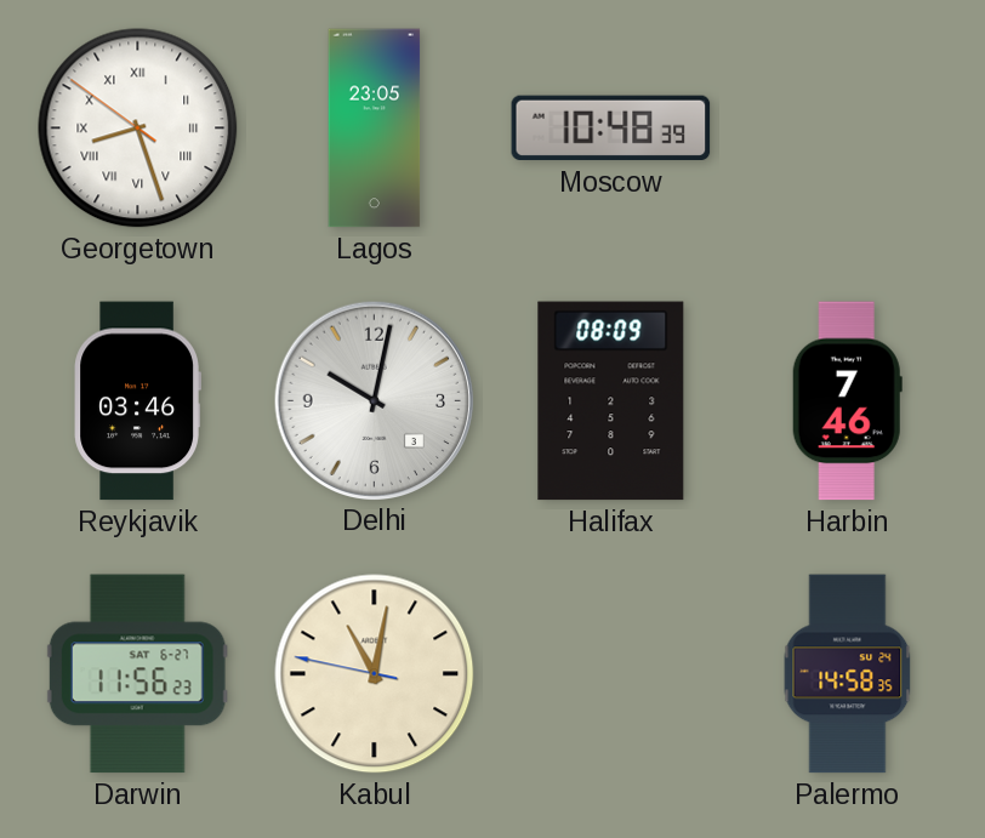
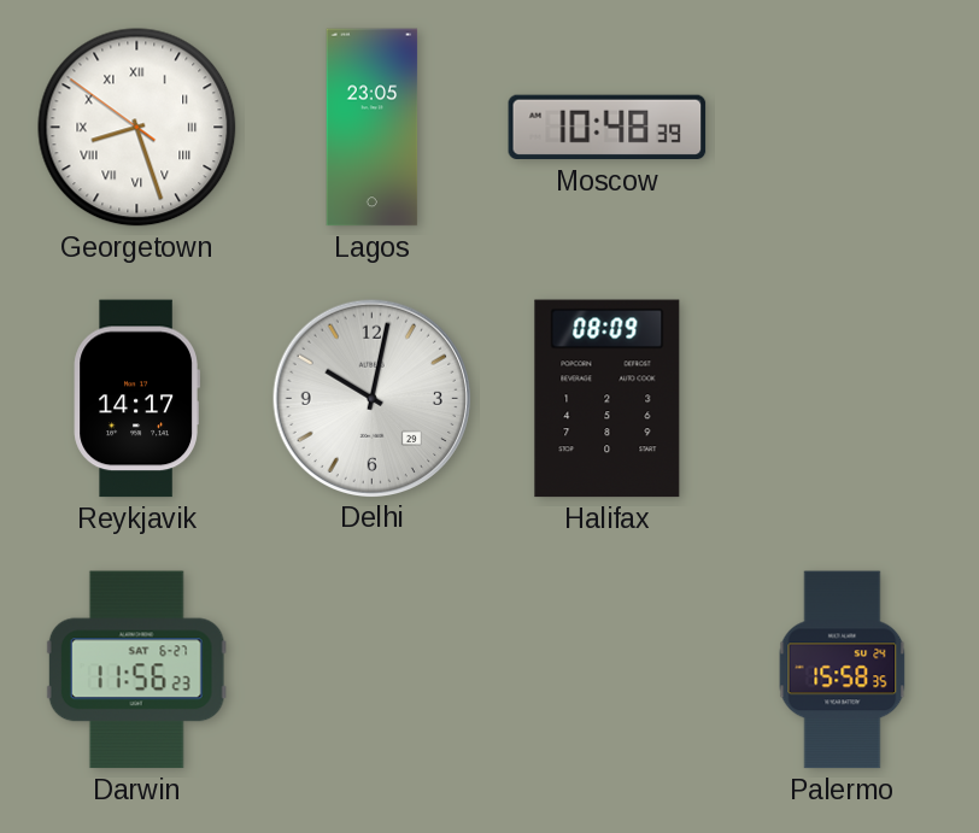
Reykjavik: 03:46 -> 14:17
Delhi date: 3 -> 29
Harbin: 7:46 -> none
Kabul: 11:01 -> none
Palermo: 14:58 -> 15:58
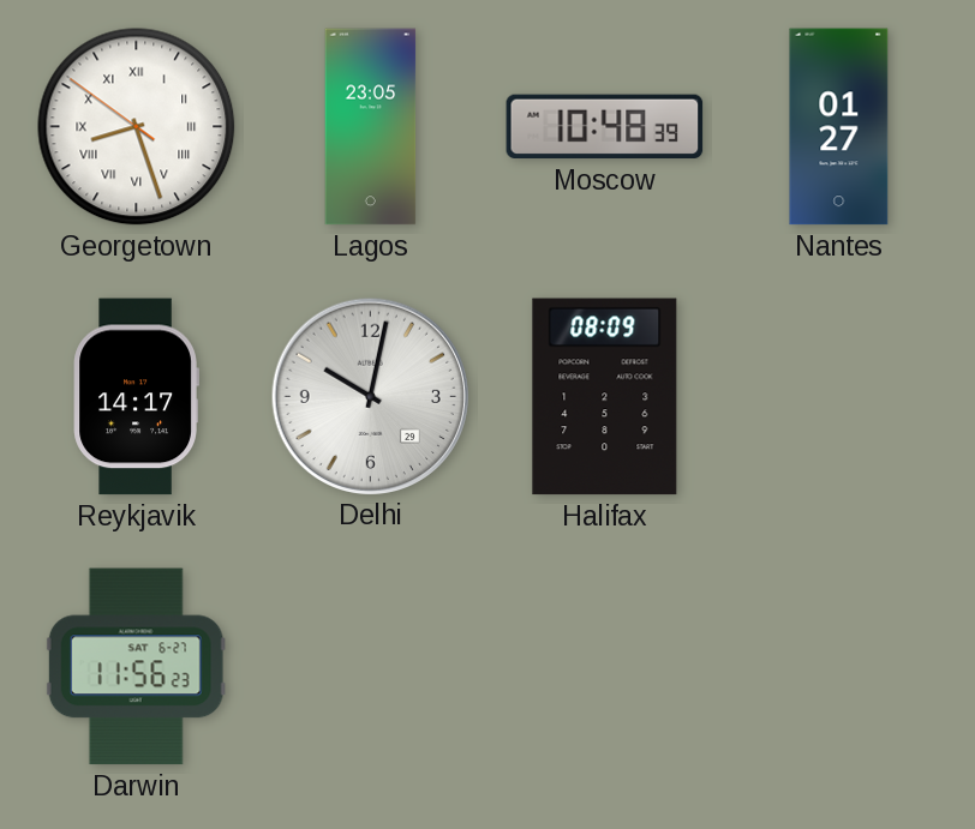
Nantes: none -> 01:27
Palermo: 15:58 -> none
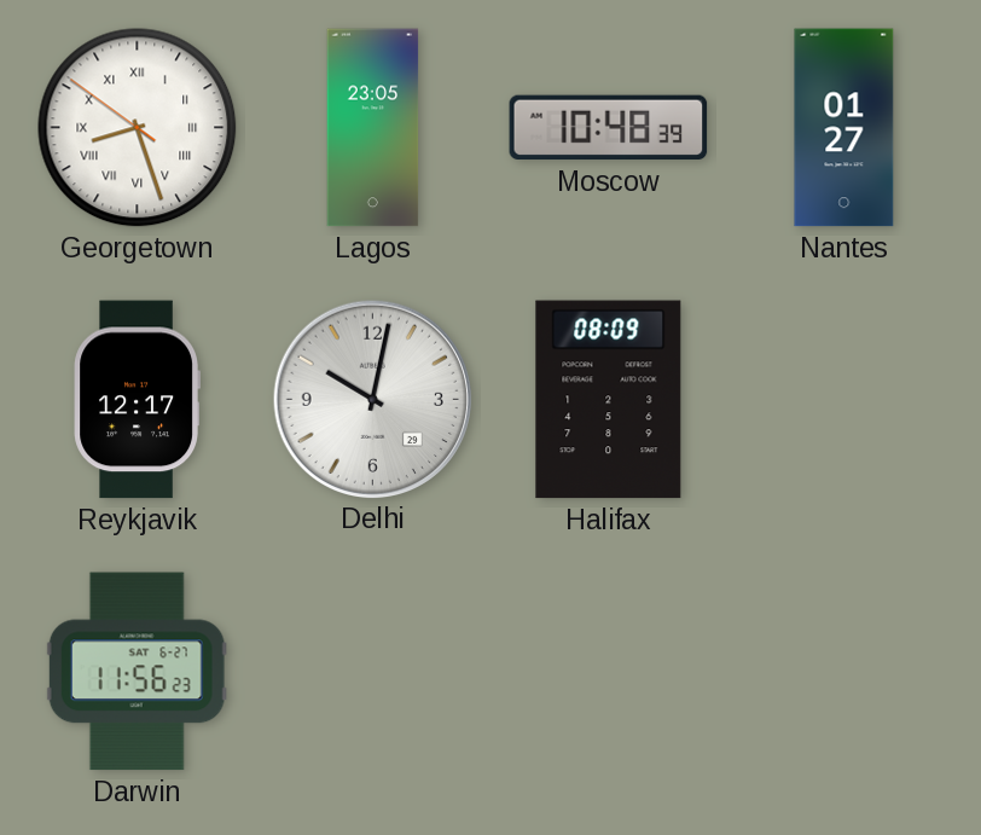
Reykjavik: 14:17 -> 12:17
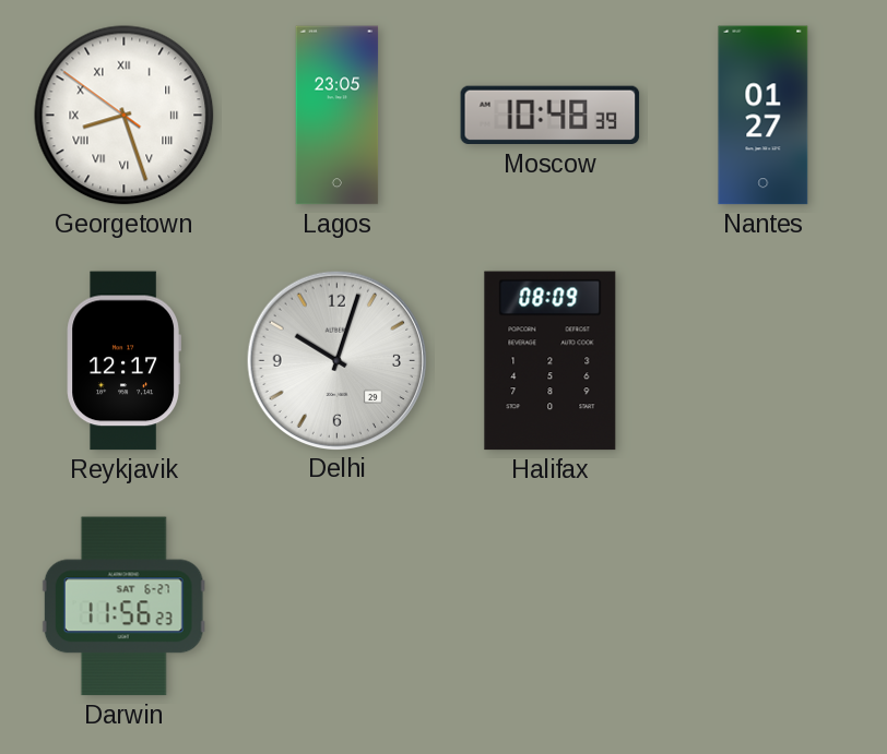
Delhi: 10:02 -> 10:03
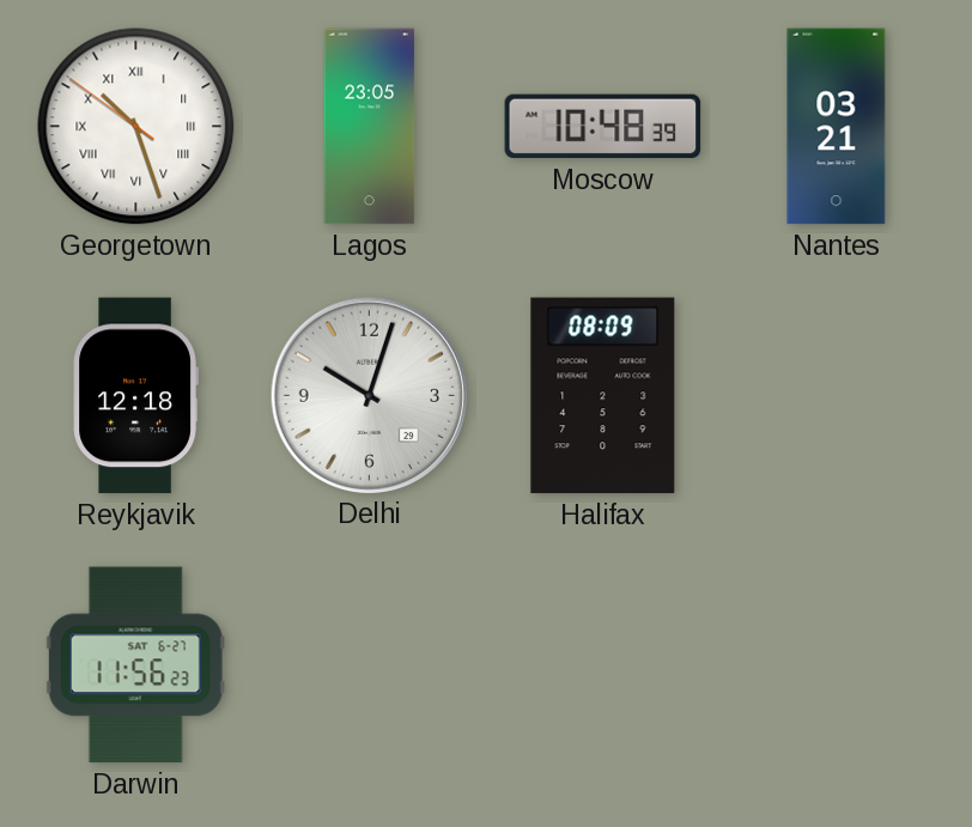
Georgetown: 8:26 -> 10:26
Nantes: 01:27 -> 03:21
Reykjavik: 12:17 -> 12:18
